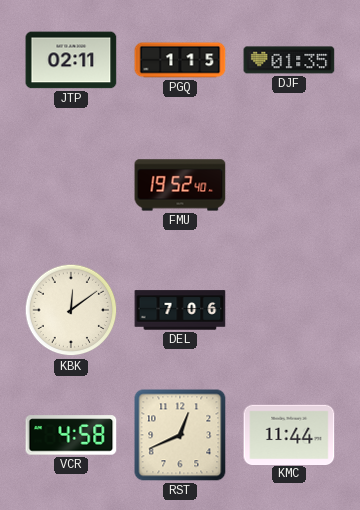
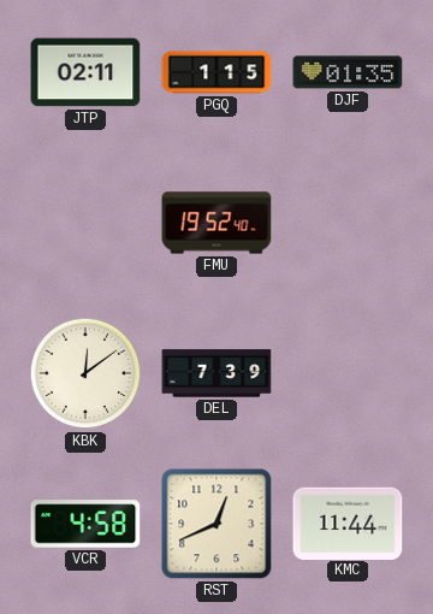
DEL: 7:06 -> 7:39
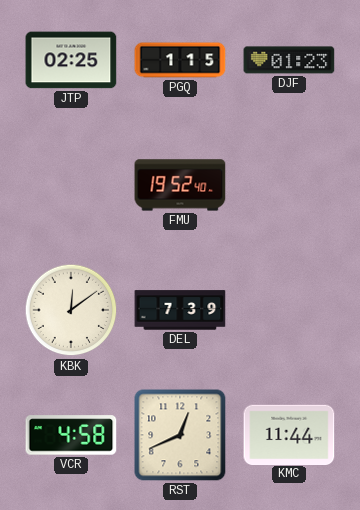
JTP: 02:11 -> 02:25
DJF: 01:35 -> 01:23
